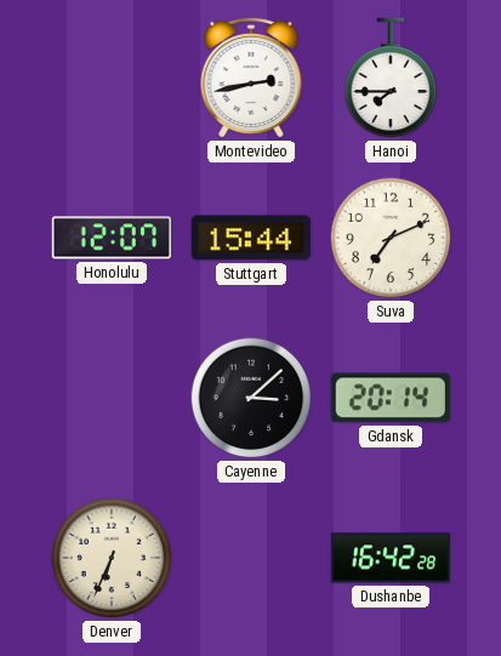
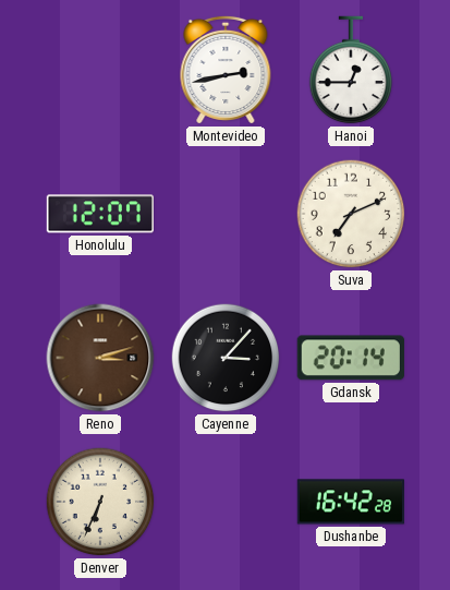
Hanoi: 7:45 -> 12:45
Stuttgart: 15:44 -> none
Reno: none -> 3:12
Cayenne: 3:08 -> 3:07
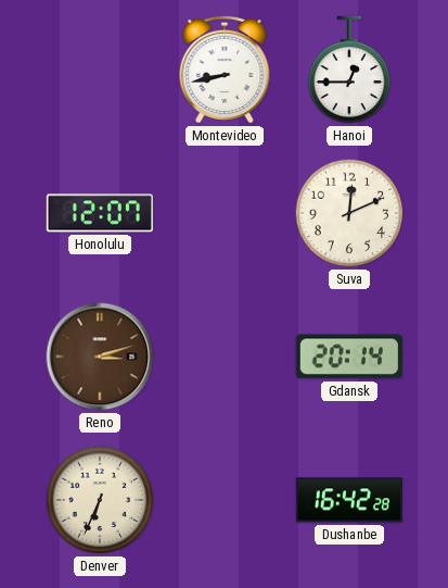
Montevideo: 2:43 -> 8:43
Suva: 7:11 -> 12:11
Cayenne: 3:07 -> none
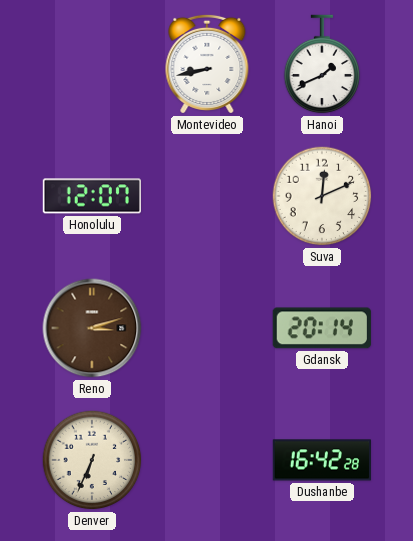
Hanoi: 12:45 -> 1:41
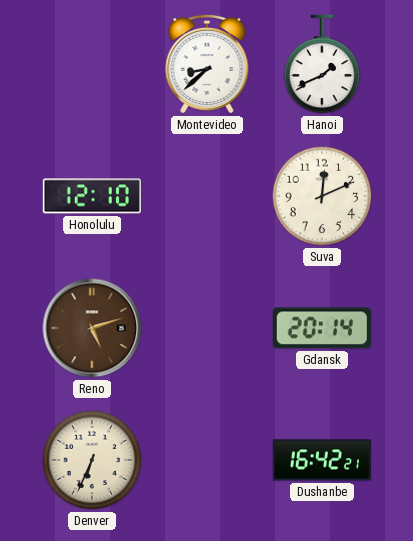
Montevideo: 8:43 -> 8:38
Honolulu: 12:07 -> 12:10
Reno: 3:12 -> 5:12
Dushanbe: 16:42:28 -> 16:42:21
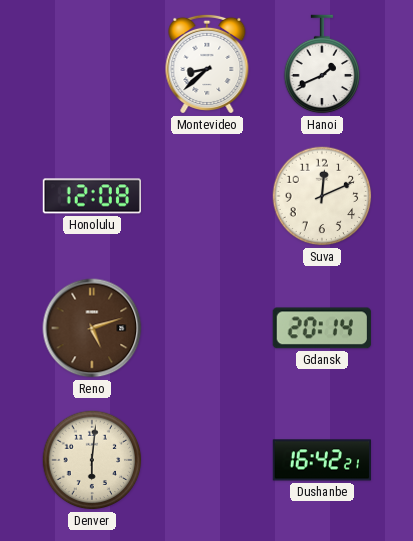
Honolulu: 12:10 -> 12:08
Denver: 6:34 -> 6:01
